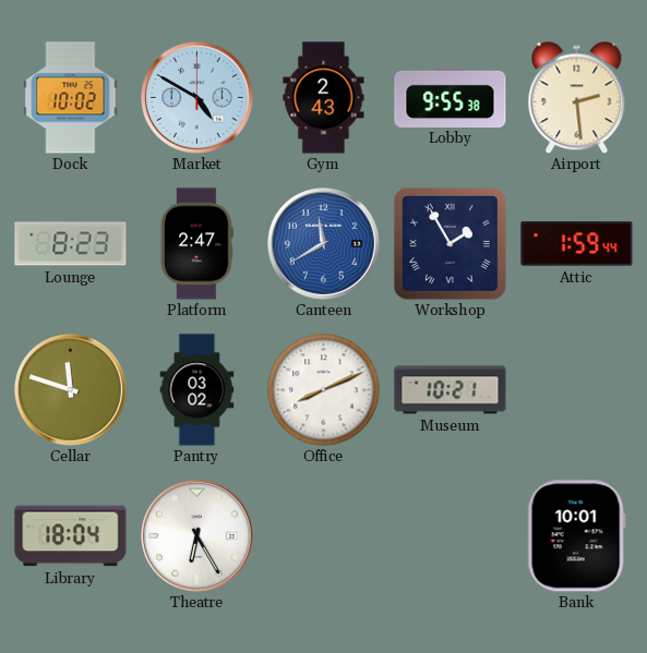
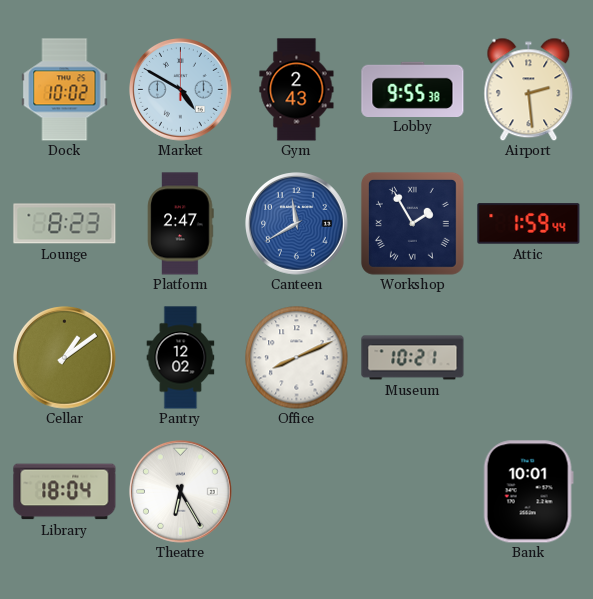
Cellar: 11:48 -> 1:09
Pantry: 03:02 -> 12:02
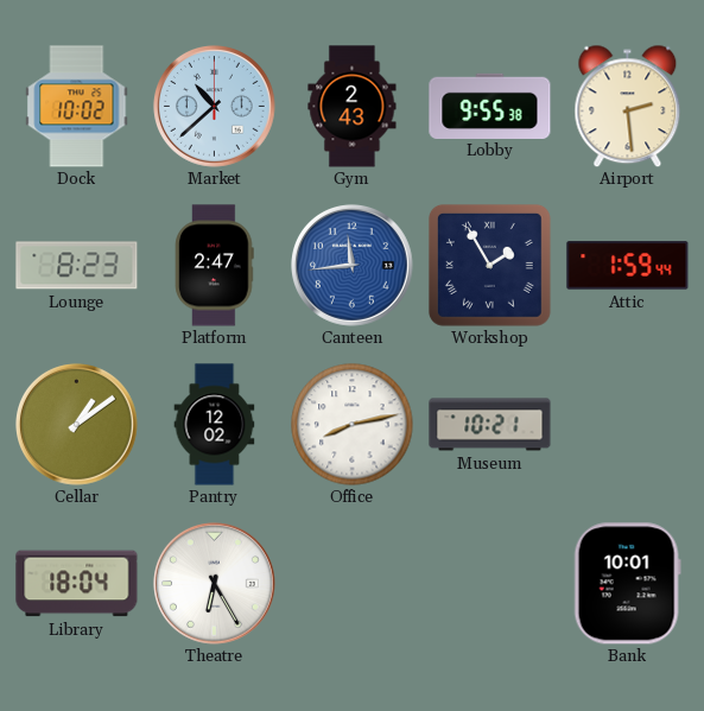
Market: 4:50 -> 10:38
Canteen: 11:40 -> 11:44
Office: 8:11 -> 8:13
